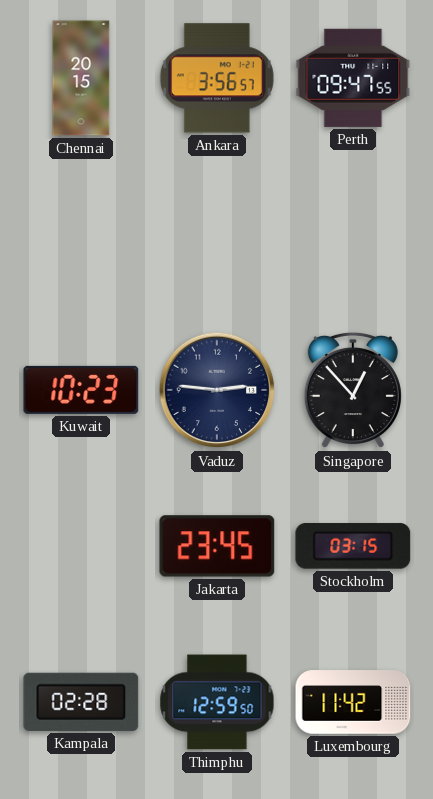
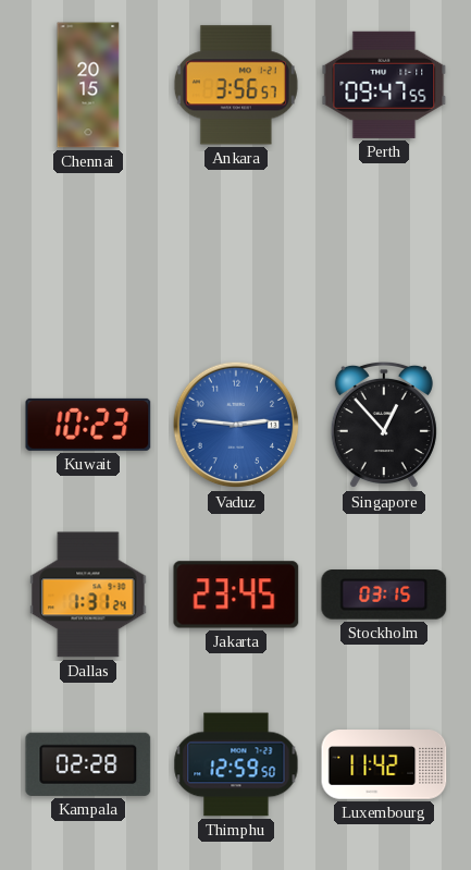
Vaduz dial: navy -> blue
Dallas: none -> 1:31
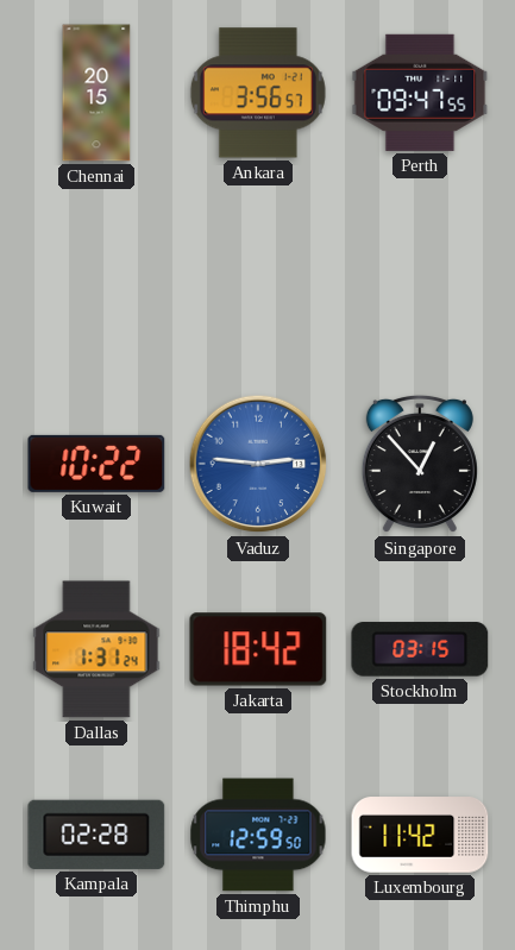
Kuwait: 10:23 -> 10:22
Jakarta: 23:45 -> 18:42
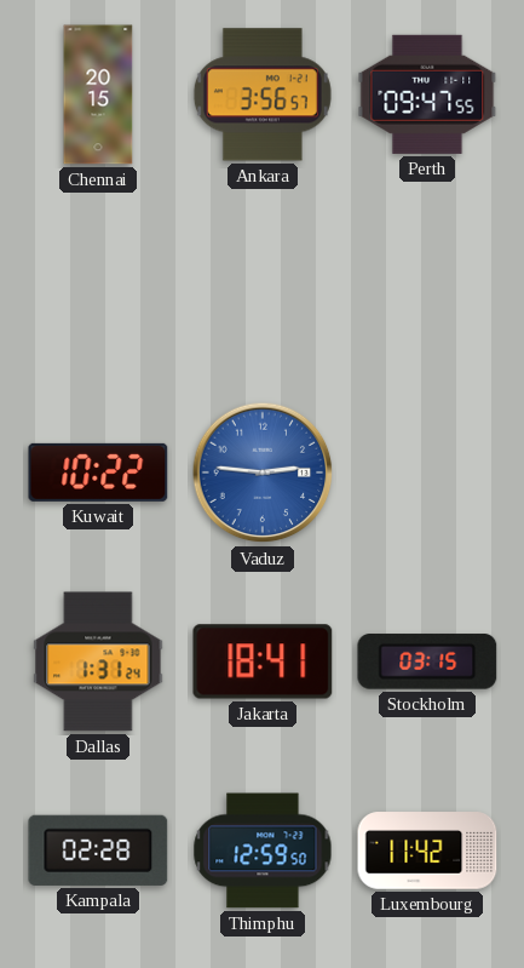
Singapore: 12:53 -> none
Jakarta: 18:42 -> 18:41
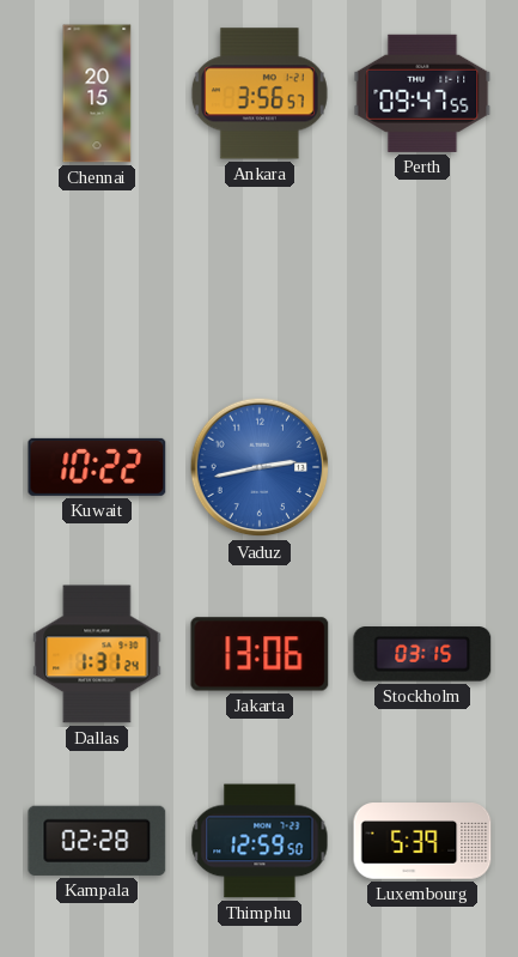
Vaduz: 2:46 -> 2:43
Jakarta: 18:41 -> 13:06
Luxembourg: 11:42 -> 5:39
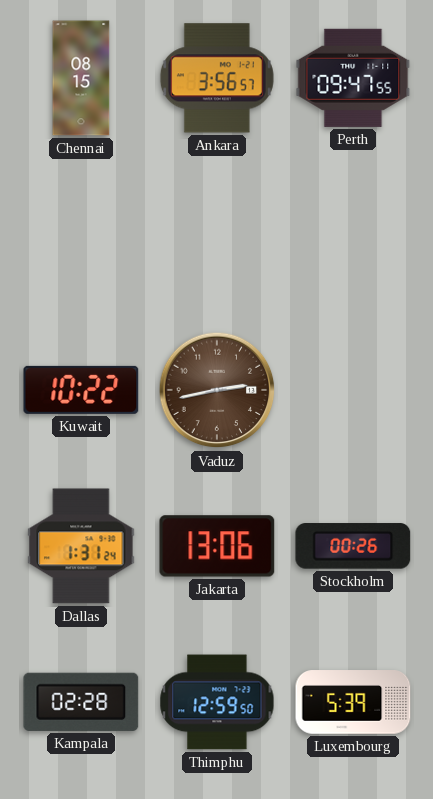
Chennai: 20:15 -> 08:15
Vaduz dial: blue -> brown
Stockholm: 03:15 -> 00:26
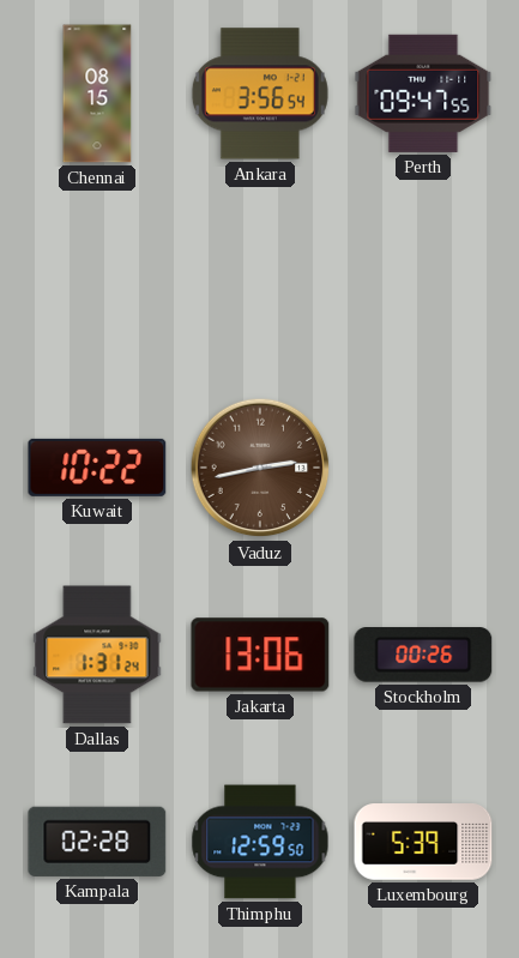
Ankara: 3:56:57 -> 3:56:54
